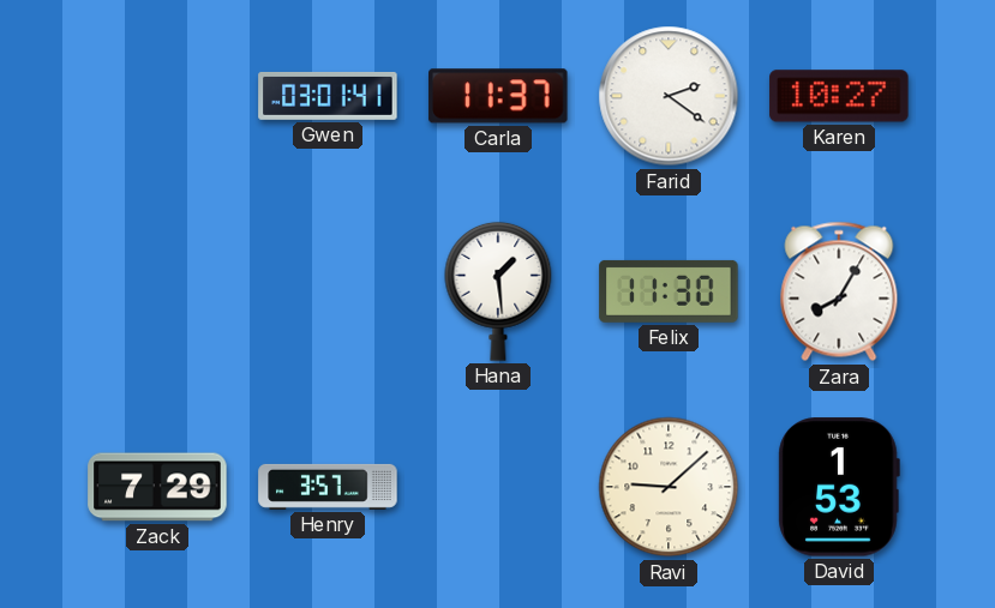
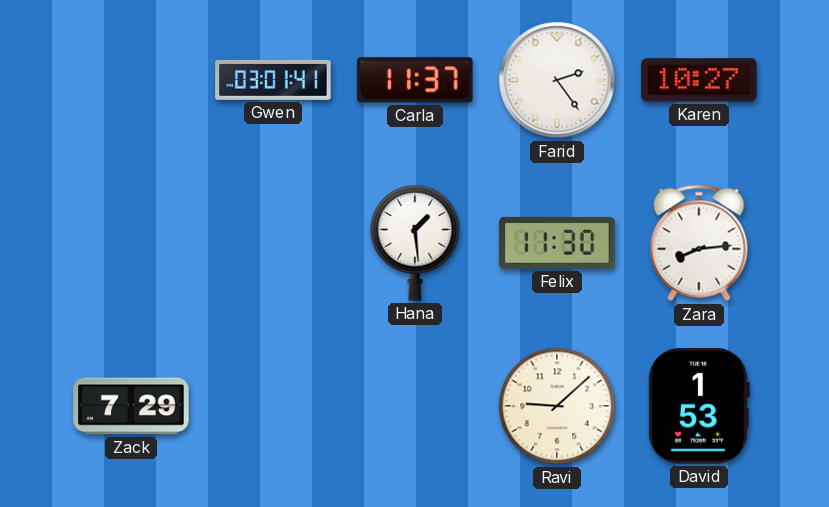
Farid: 2:21 -> 2:24
Zara: 8:05 -> 8:14
Henry: 3:57 -> none
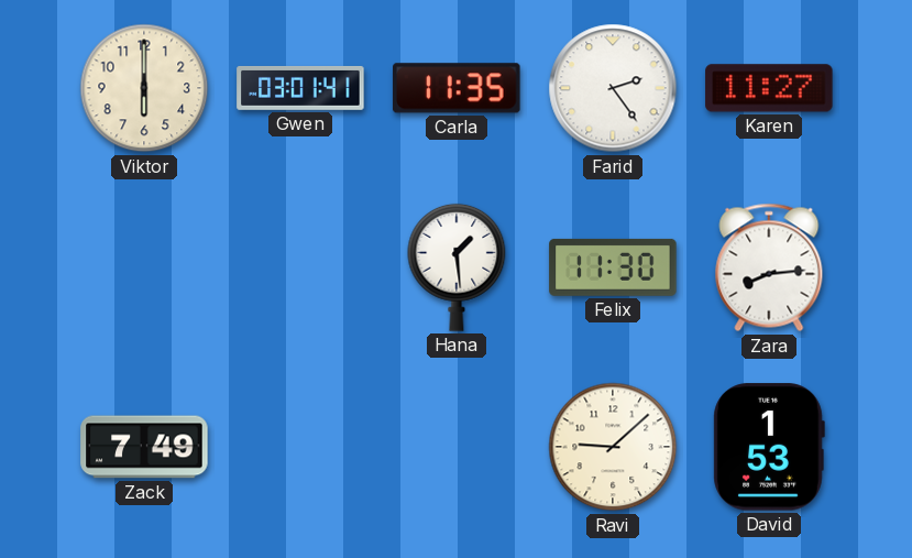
Viktor: none -> 6:00
Carla: 11:37 -> 11:35
Karen: 10:27 -> 11:27
Zack: 7:29 -> 7:49
